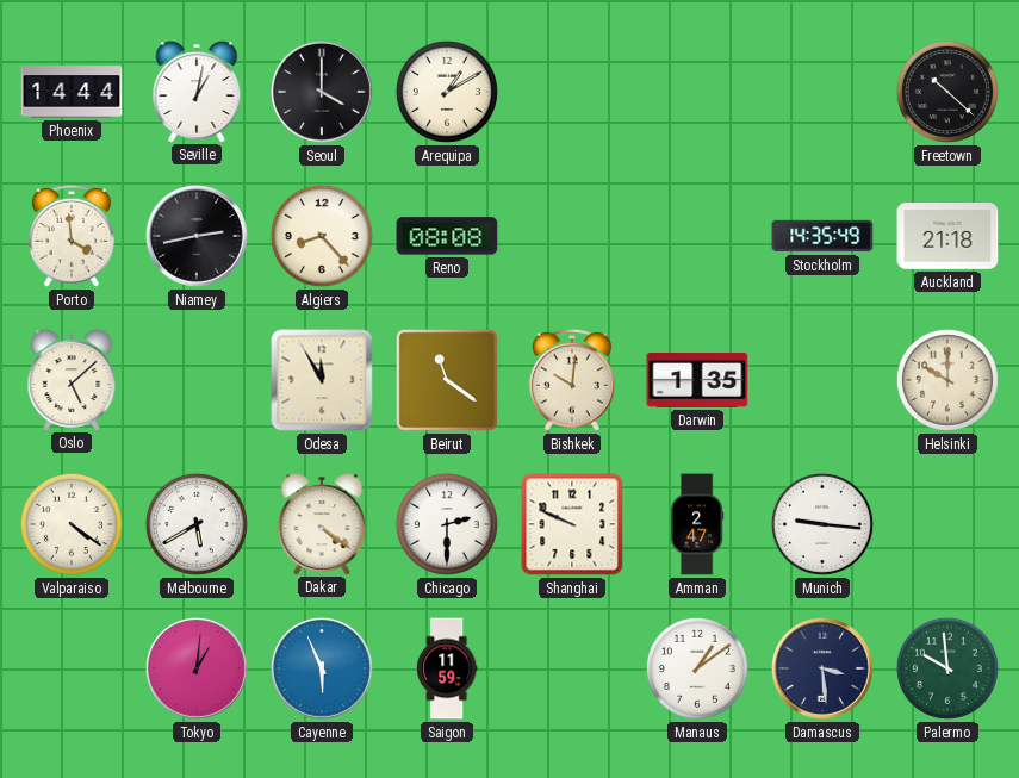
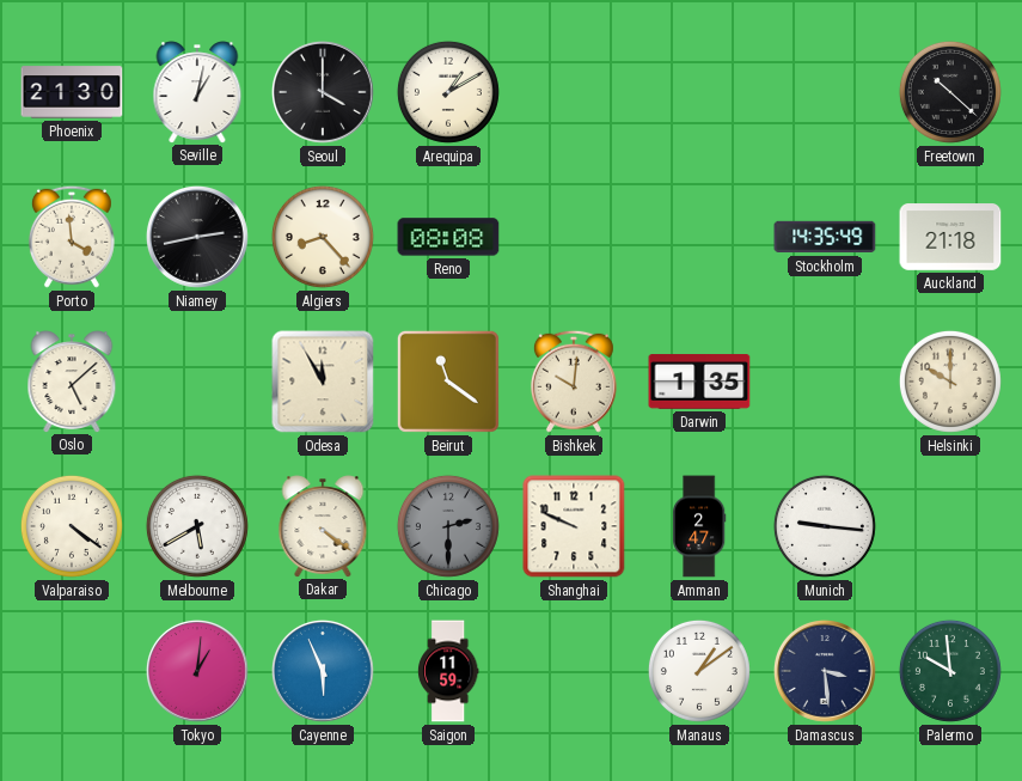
Phoenix: 14:44 -> 21:30
Chicago dial: white -> grey
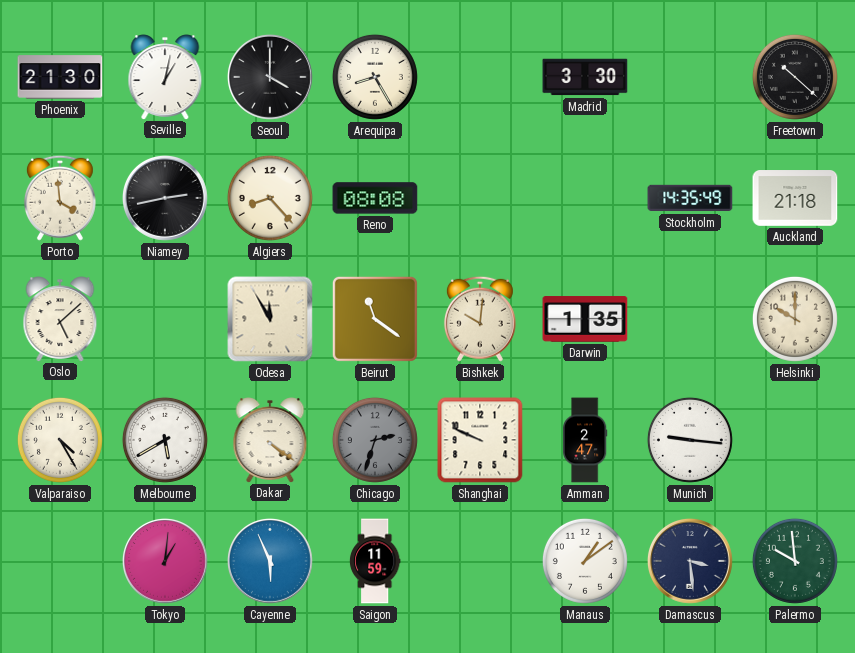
Arequipa: 1:10 -> 8:25
Madrid: none -> 3:30
Valparaiso: 4:21 -> 4:25
Chicago: 2:30 -> 2:33
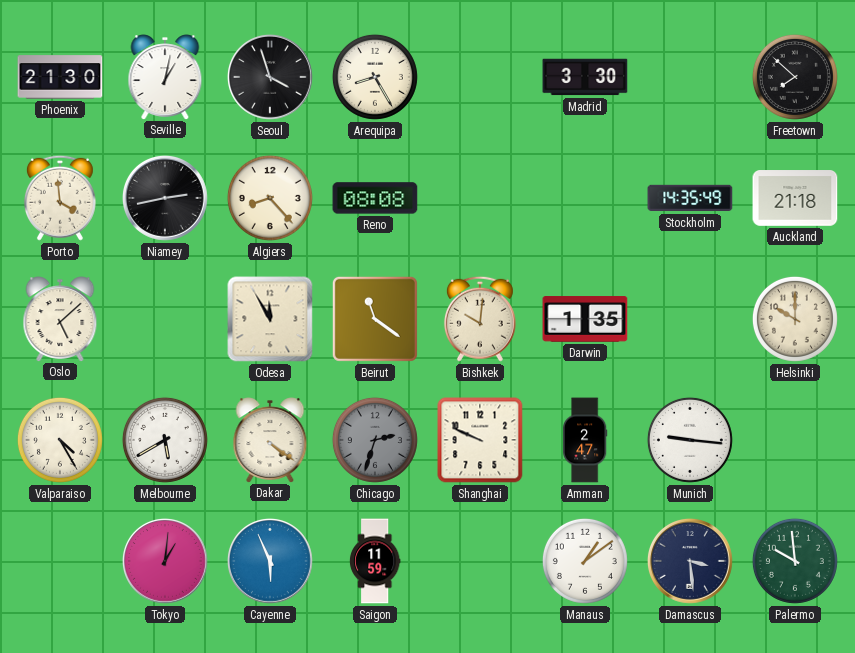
Seoul: 4:00 -> 3:57
Freetown: 10:22 -> 7:52
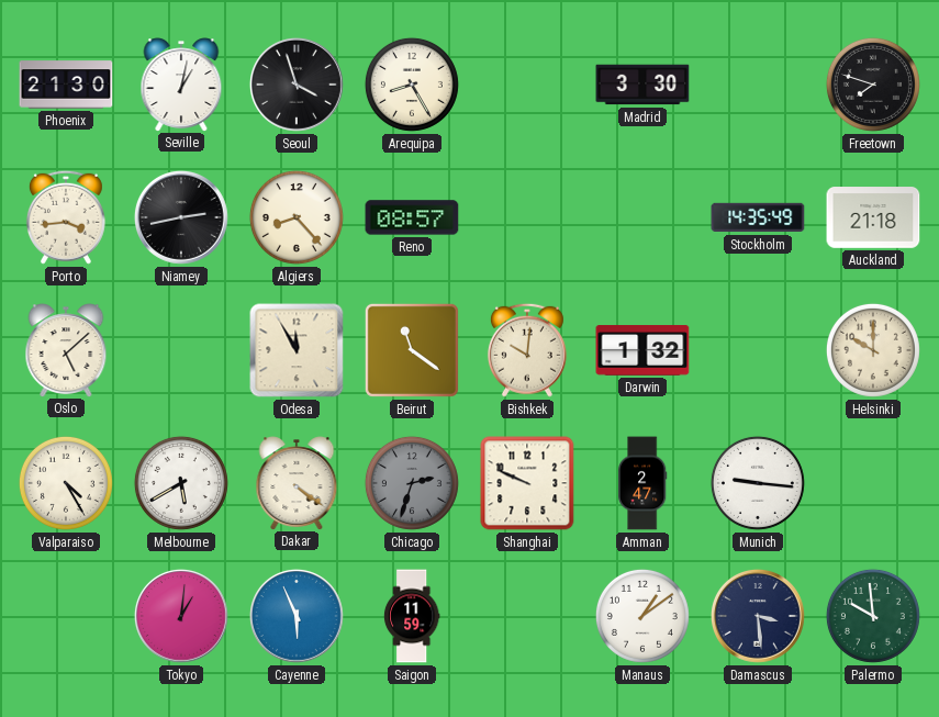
Freetown: 7:52 -> 7:48
Porto: 3:59 -> 3:44
Reno: 08:08 -> 08:57
Darwin: 1:35 -> 1:32
